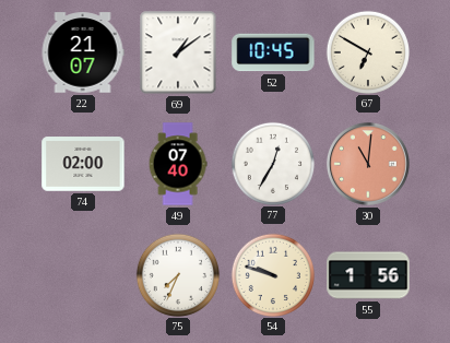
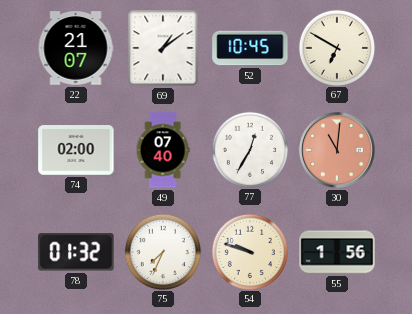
78: none -> 01:32
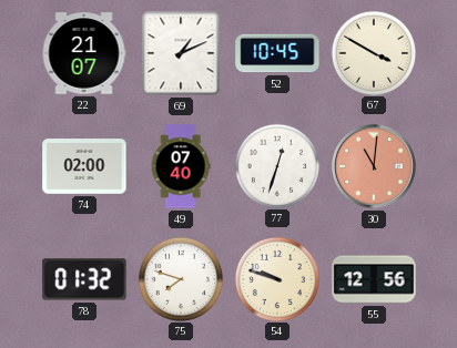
69: 1:09 -> 1:11
67: 6:50 -> 3:50
77: 12:35 -> 12:33
75: 7:34 -> 7:48
55: 1:56 -> 12:56
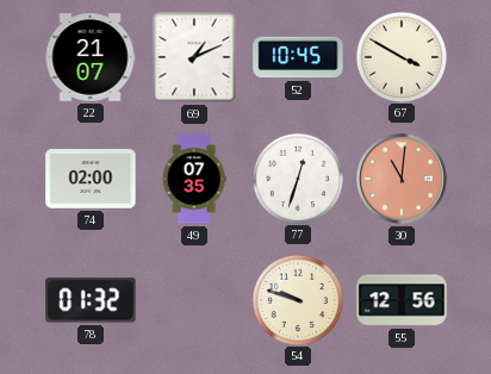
49: 07:40 -> 07:35
75: 7:48 -> none
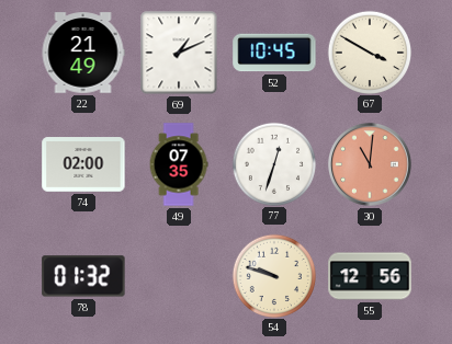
22: 21:07 -> 21:49
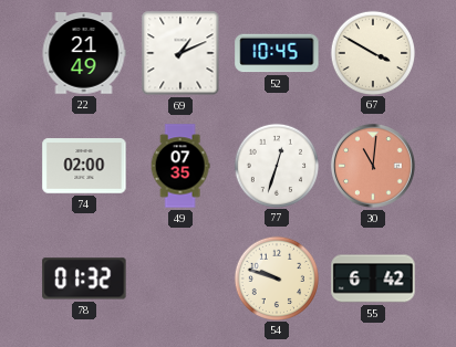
55: 12:56 -> 6:42
